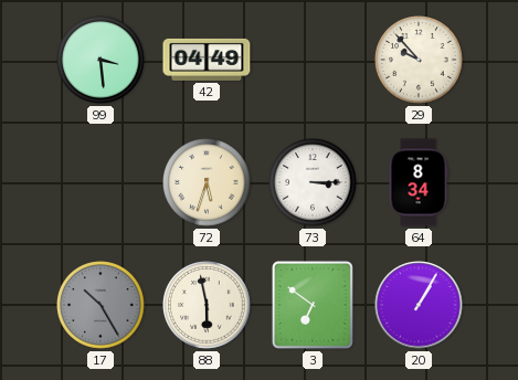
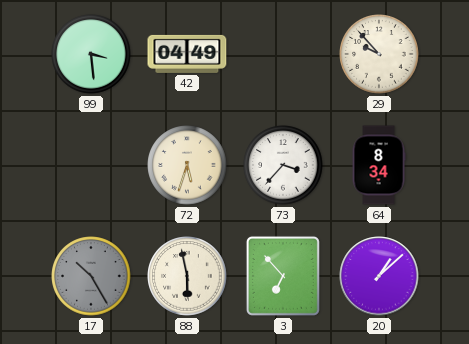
73: 3:15 -> 3:37
3: 6:51 -> 6:53
20: 1:05 -> 1:08
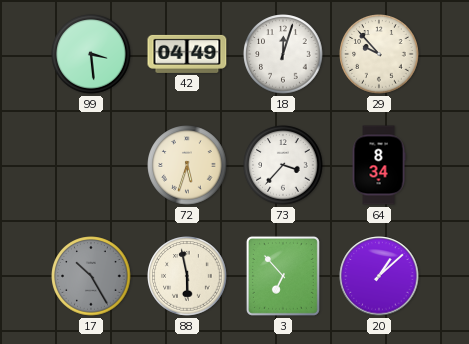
18: none -> 12:03
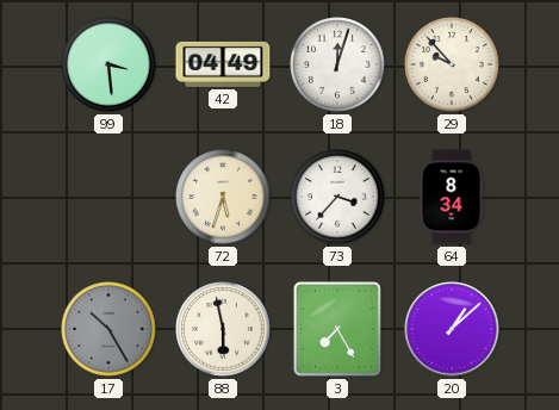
3: 6:53 -> 7:25
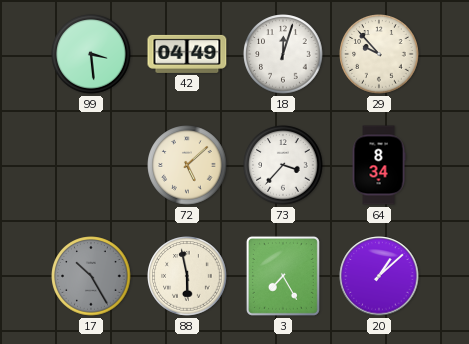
72: 5:33 -> 5:08
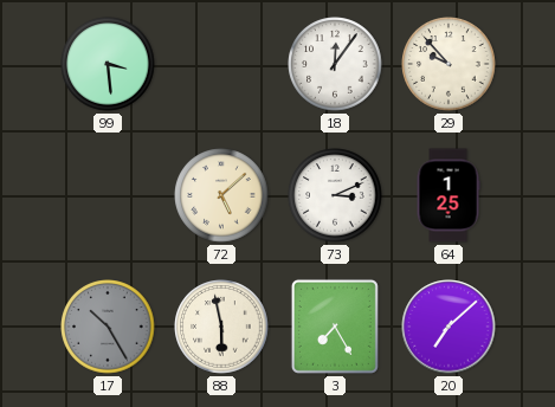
42: 04:49 -> none
18: 12:03 -> 12:06
73: 3:37 -> 3:11
64: 8:34 -> 1:25
20: 1:08 -> 7:08
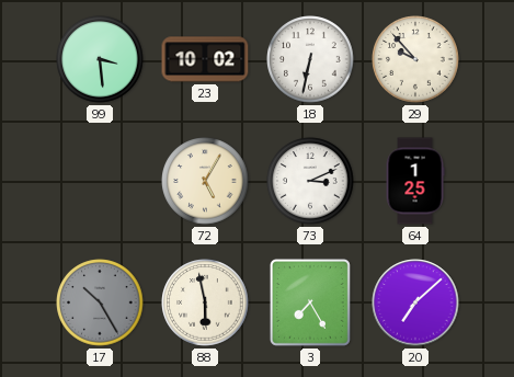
23: none -> 10:02
18: 12:06 -> 6:32
72: 5:08 -> 5:05
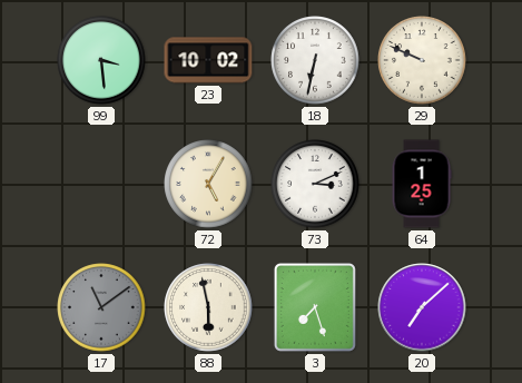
29: 9:53 -> 9:49
17: 10:25 -> 11:09
3: 7:25 -> 7:27
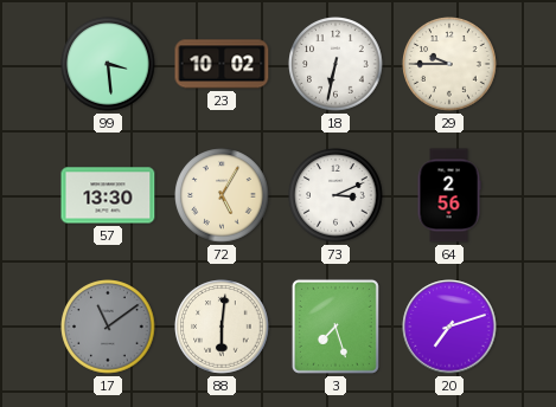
29: 9:49 -> 9:45
57: none -> 13:30
64: 1:25 -> 2:56
88: 5:58 -> 6:01
20: 7:08 -> 7:12
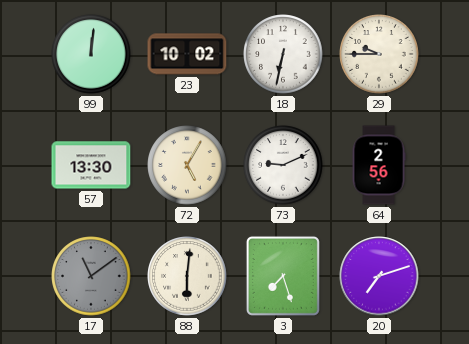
99: 3:29 -> 12:01
73: 3:11 -> 9:11
